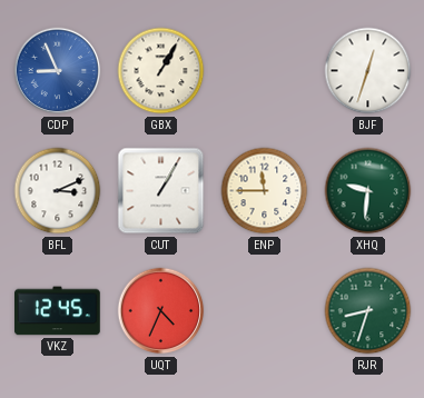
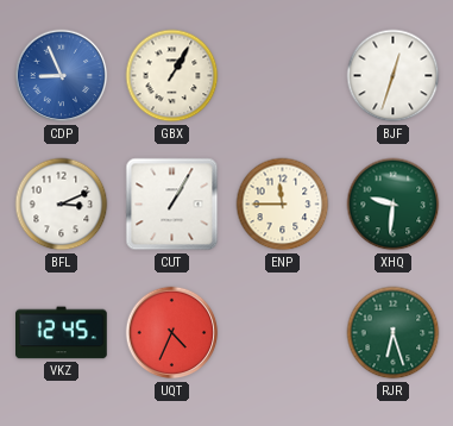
RJR: 8:33 -> 6:27
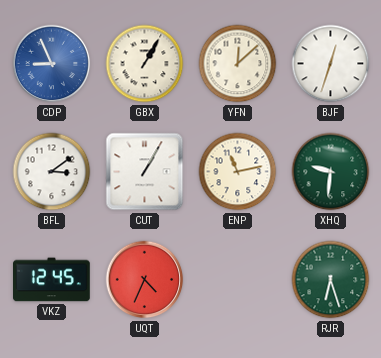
YFN: none -> 12:08
BFL: 3:11 -> 3:09
ENP: 11:45 -> 11:13
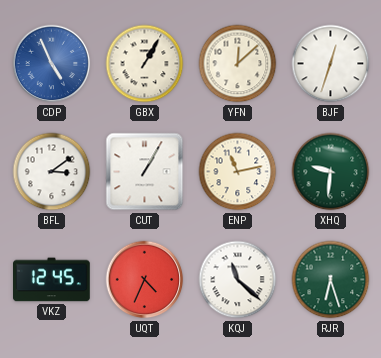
CDP: 8:56 -> 4:56
KQJ: none -> 11:22
